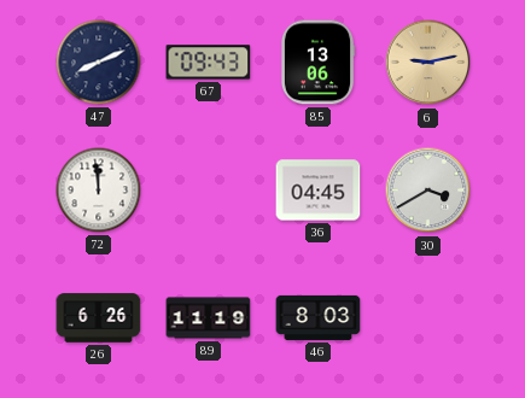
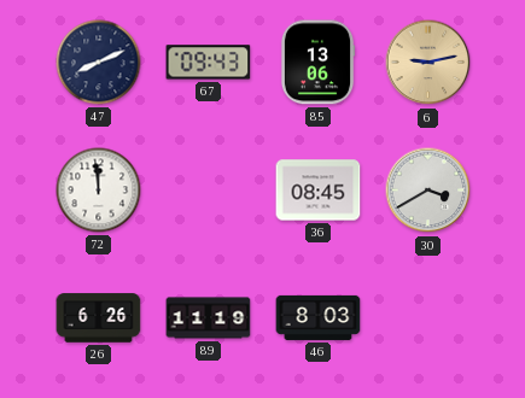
36: 04:45 -> 08:45
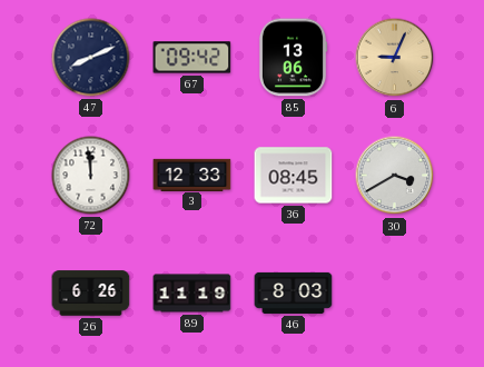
67: 09:43 -> 09:42
6: 9:13 -> 9:04
3: none -> 12:33
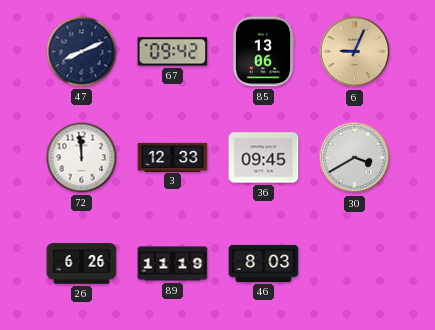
36: 08:45 -> 09:45
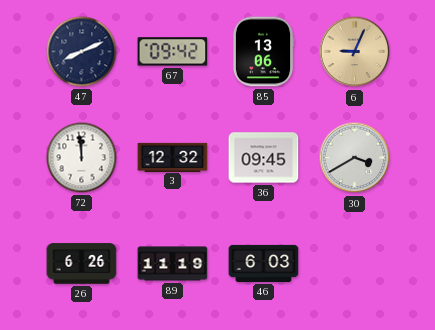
3: 12:33 -> 12:32
46: 8:03 -> 6:03
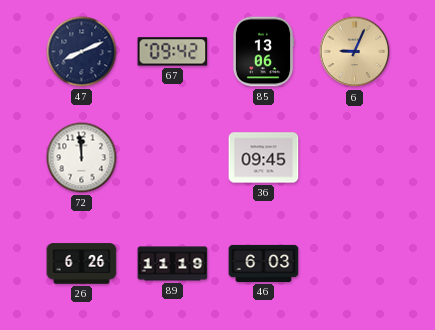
3: 12:32 -> none
30: 3:40 -> none
